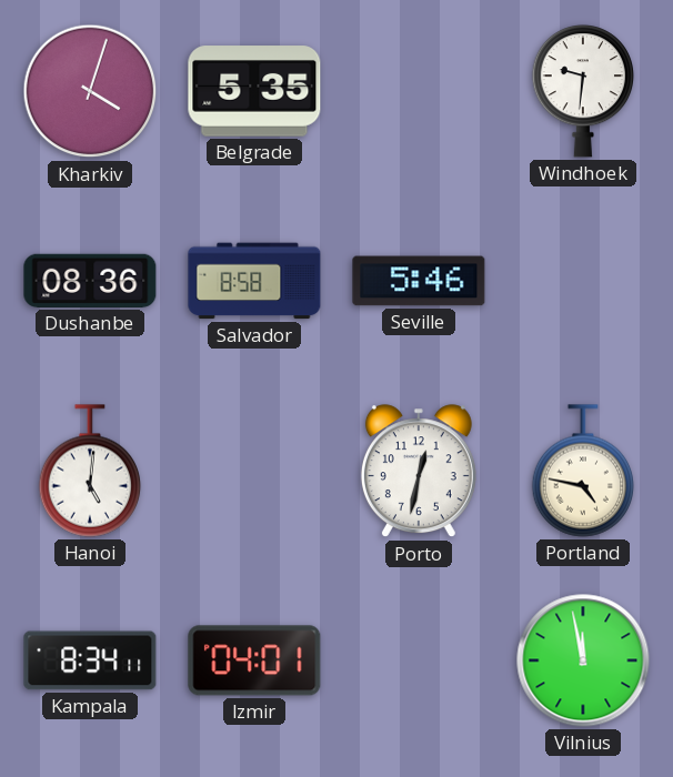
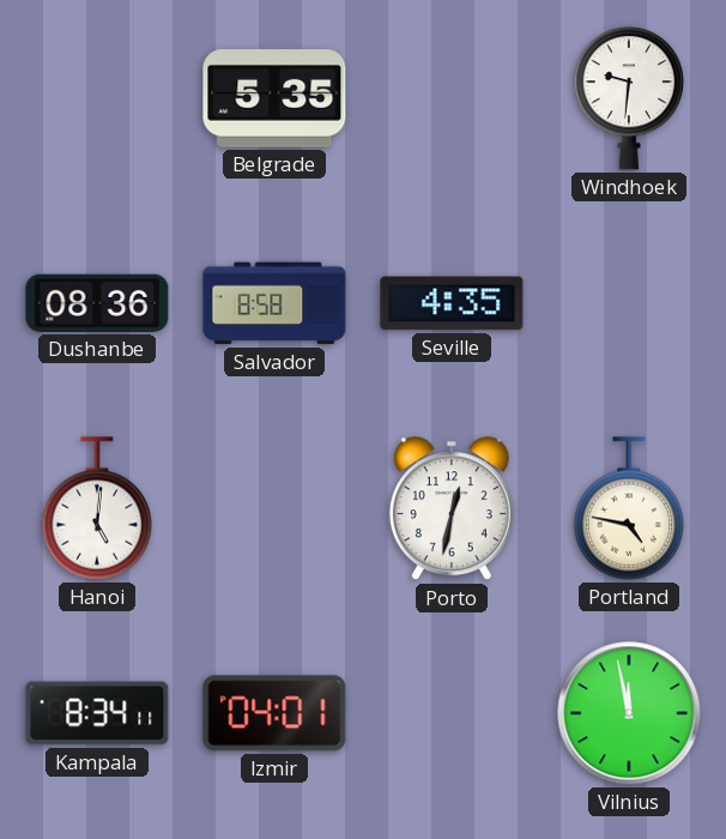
Kharkiv: 4:03 -> none
Seville: 5:46 -> 4:35
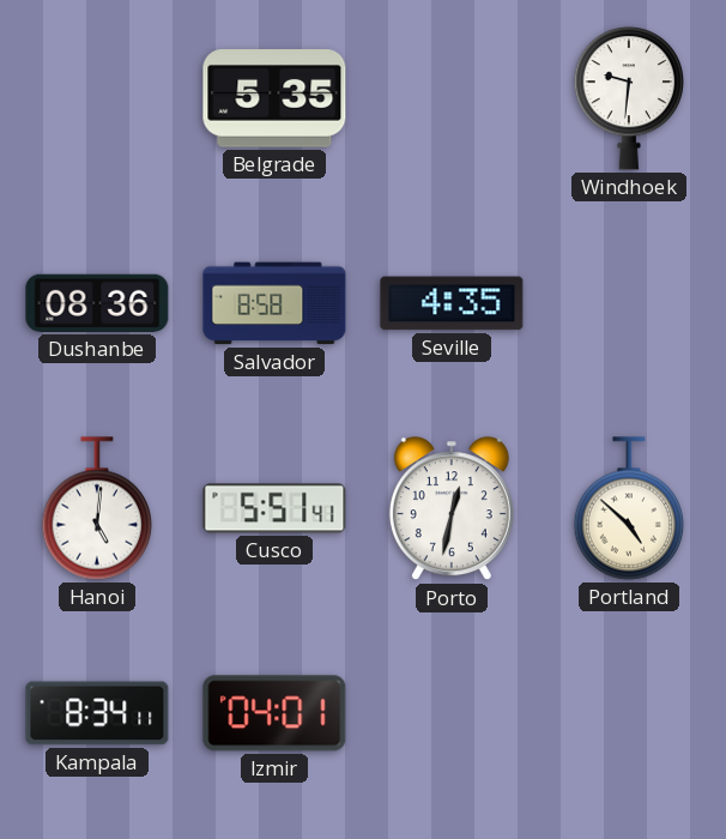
Cusco: none -> 5:51
Portland: 4:47 -> 4:52
Vilnius: 11:58 -> none
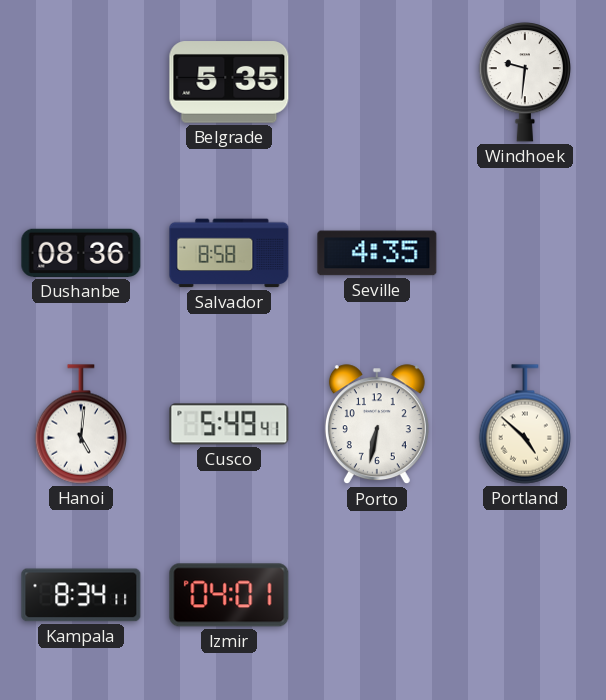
Cusco: 5:51 -> 5:49
Porto: 12:32 -> 6:32
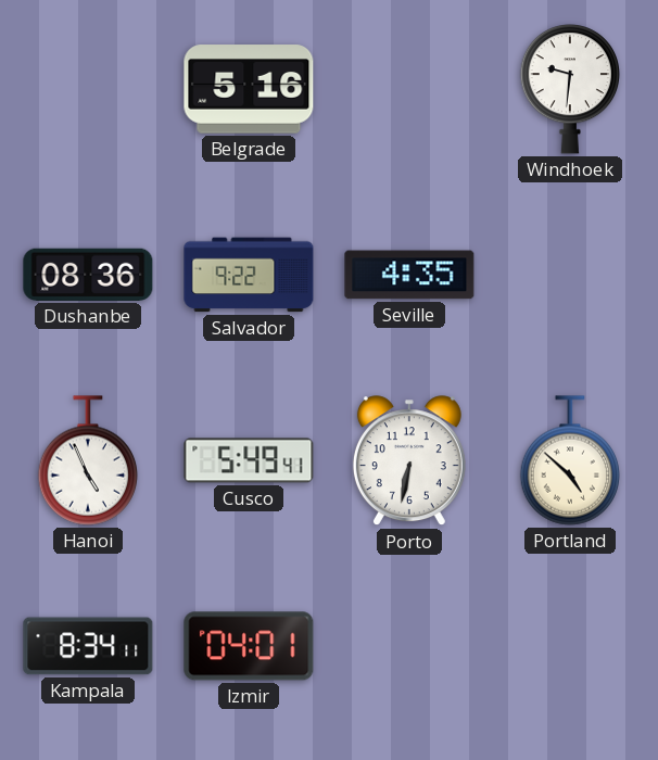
Belgrade: 5:35 -> 5:16
Salvador: 8:58 -> 9:22
Hanoi: 5:01 -> 4:56
